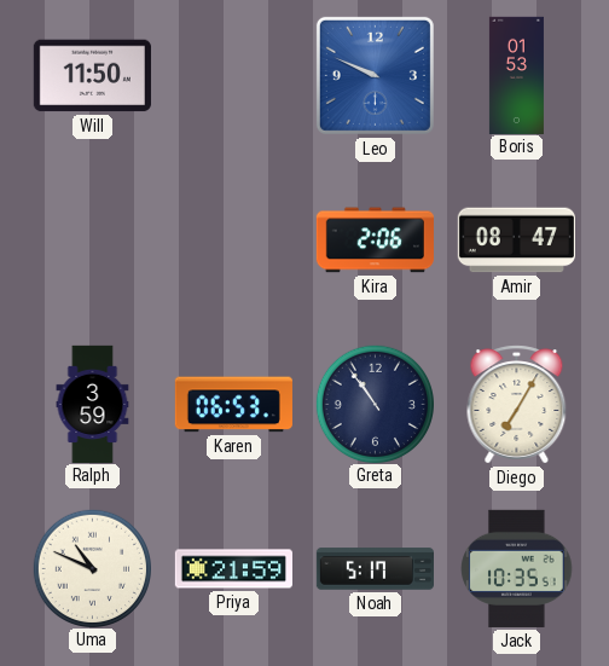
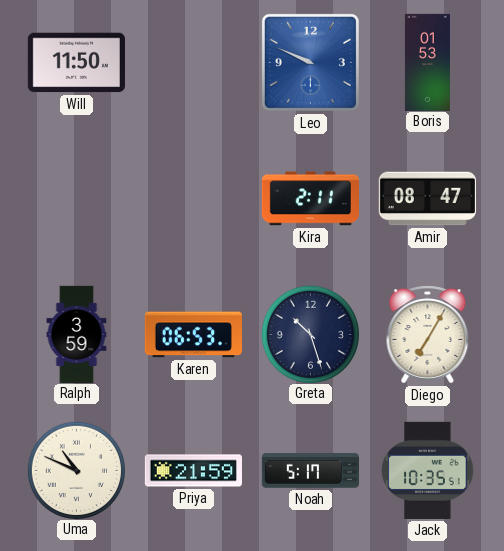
Kira: 2:06 -> 2:11
Greta: 10:54 -> 10:27
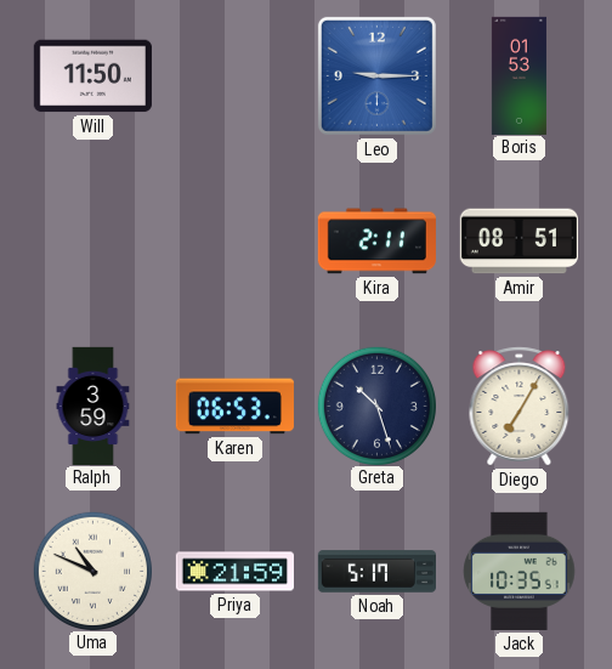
Leo: 9:49 -> 9:15
Amir: 08:47 -> 08:51
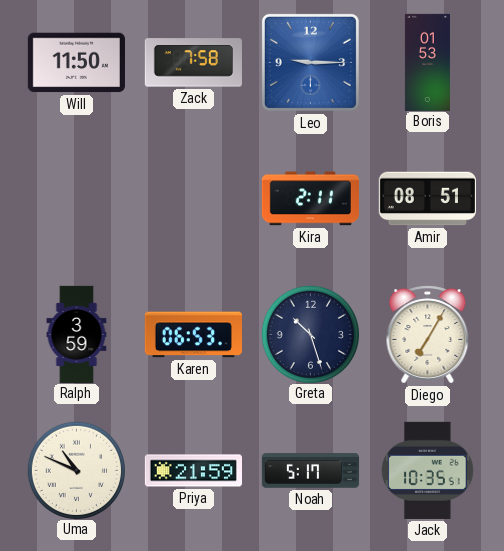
Zack: none -> 7:58
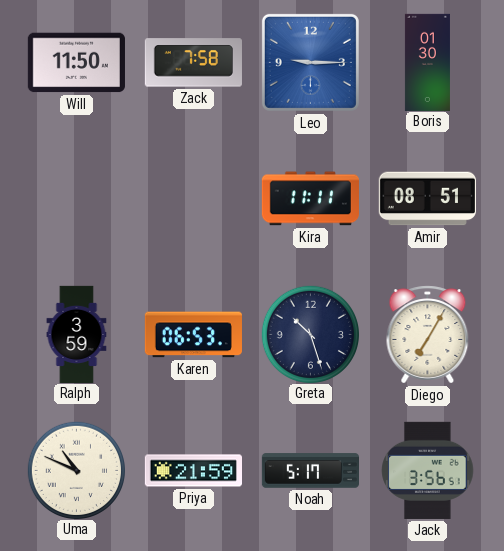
Boris: 01:53 -> 01:30
Kira: 2:11 -> 11:11
Jack: 10:35 -> 3:56
